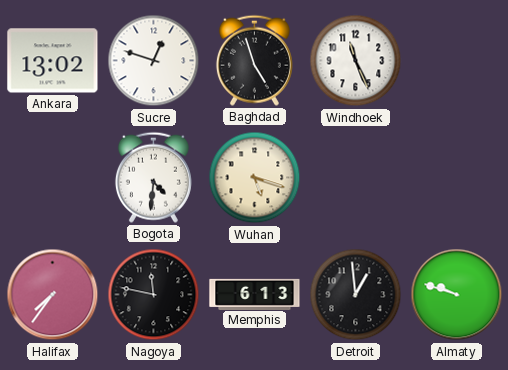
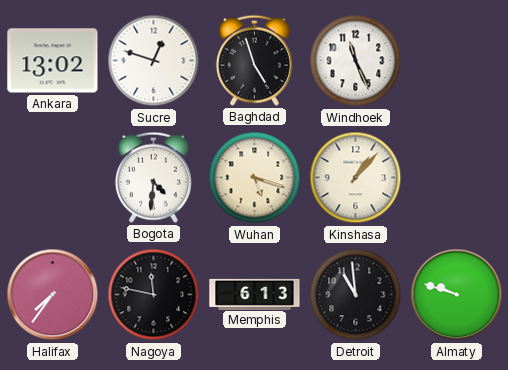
Kinshasa: none -> 1:07
Detroit: 12:59 -> 10:59
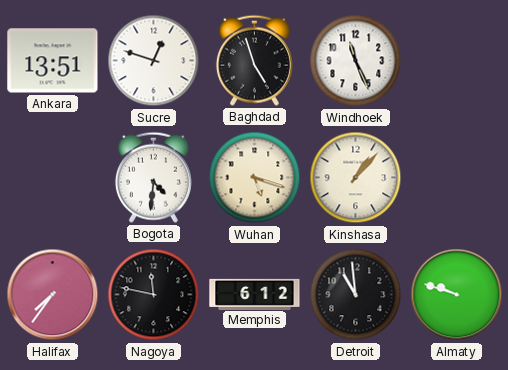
Ankara: 13:02 -> 13:51
Memphis: 6:13 -> 6:12
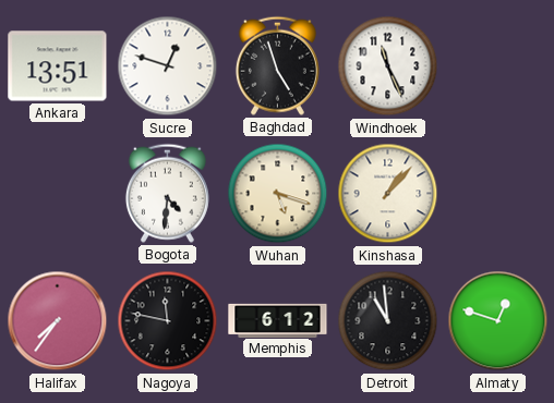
Almaty: 9:48 -> 12:48
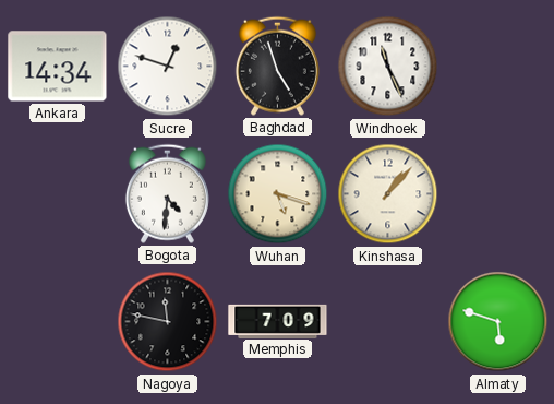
Ankara: 13:51 -> 14:34
Halifax: 7:36 -> none
Memphis: 6:12 -> 7:09
Detroit: 10:59 -> none
Almaty: 12:48 -> 5:48
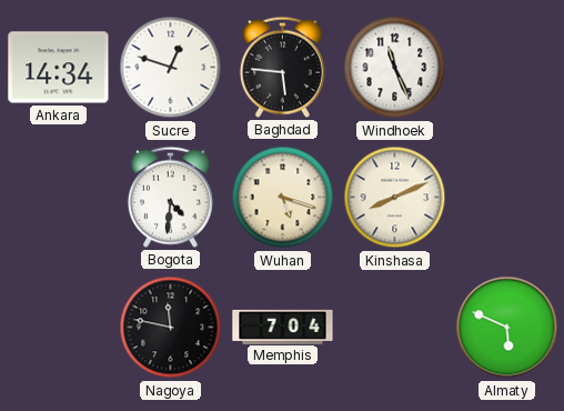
Baghdad: 4:57 -> 5:46
Kinshasa: 1:07 -> 8:11
Memphis: 7:09 -> 7:04
Almaty: 5:48 -> 5:49
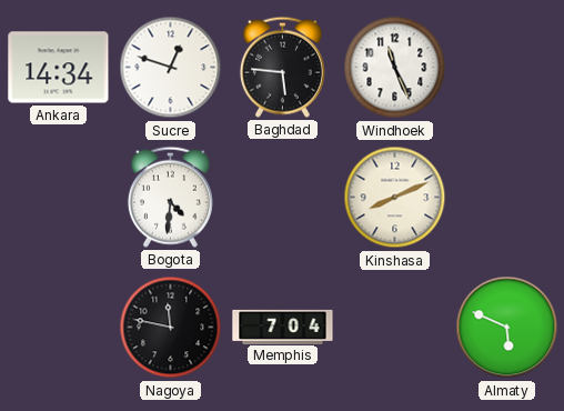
Wuhan: 5:18 -> none
